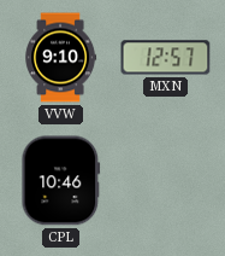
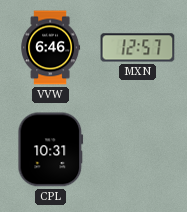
VVW: 9:10 -> 6:46
CPL: 10:46 -> 10:31
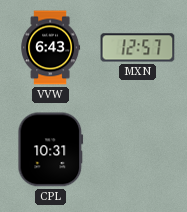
VVW: 6:46 -> 6:43
